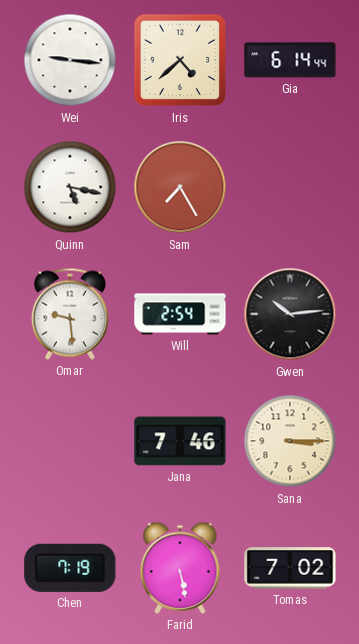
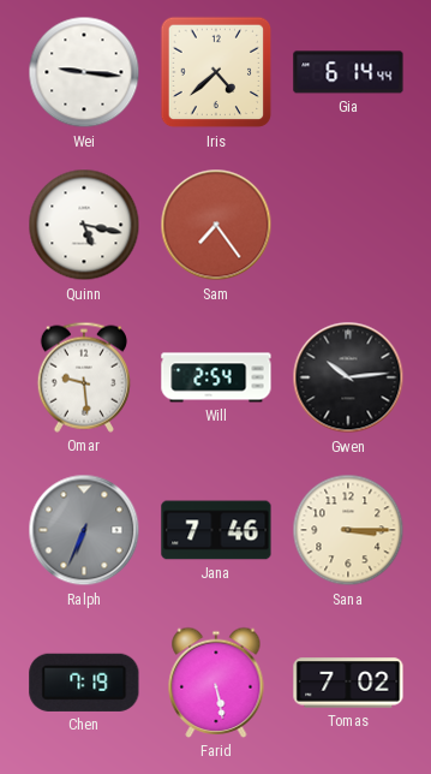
Sam: 7:25 -> 7:24
Ralph: none -> 6:34
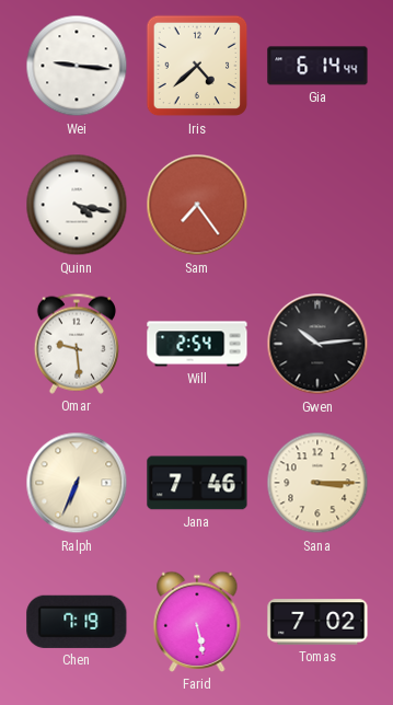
Quinn: 5:17 -> 4:17
Ralph dial: grey -> cream
